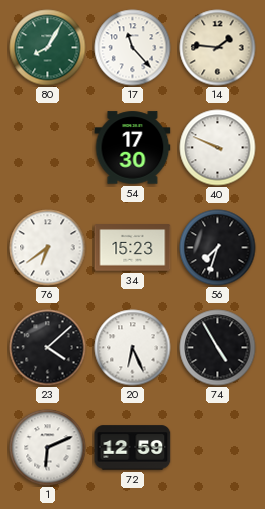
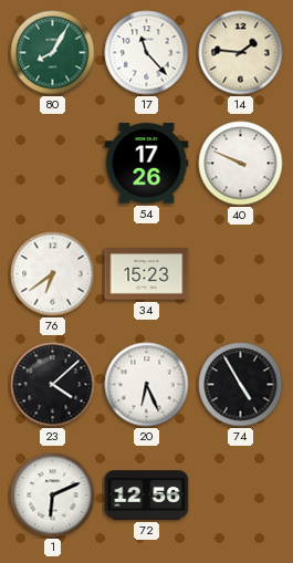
54: 17:30 -> 17:26
56: 7:33 -> none
72: 12:59 -> 12:56
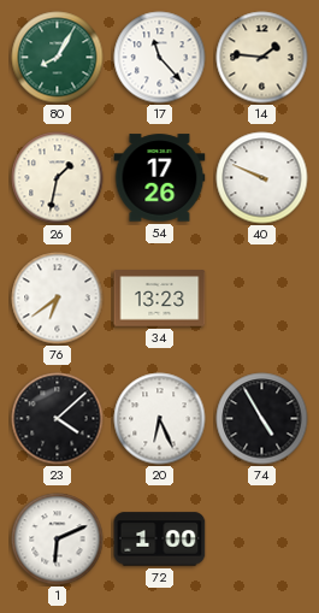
26: none -> 1:32
34: 15:23 -> 13:23
72: 12:56 -> 1:00
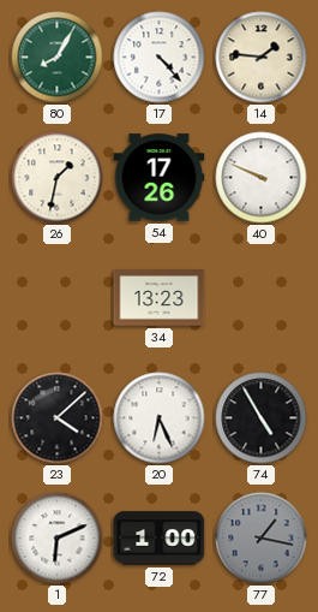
17: 11:23 -> 4:23
76: 6:39 -> none
77: none -> 1:17
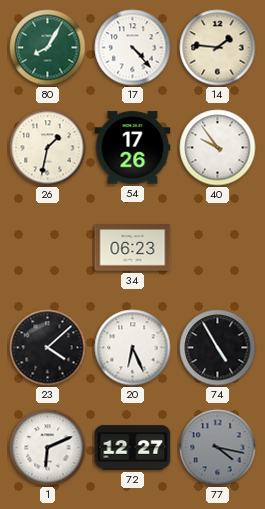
40: 9:49 -> 9:54
34: 13:23 -> 06:23
72: 1:00 -> 12:27
77: 1:17 -> 4:17
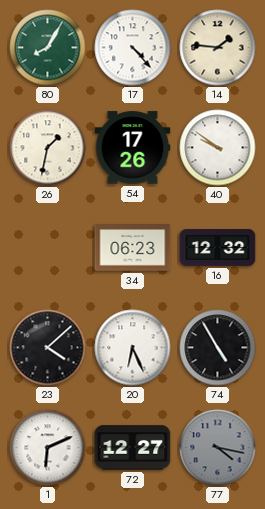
40: 9:54 -> 9:51
16: none -> 12:32
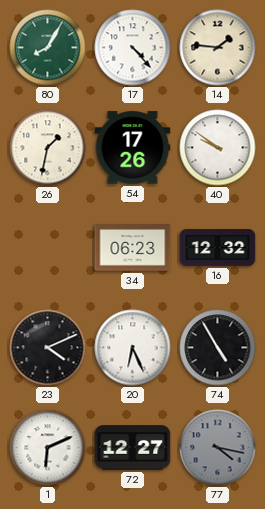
23: 4:08 -> 4:11
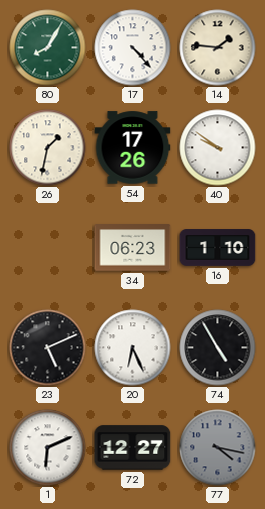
16: 12:32 -> 1:10
23: 4:11 -> 5:11
